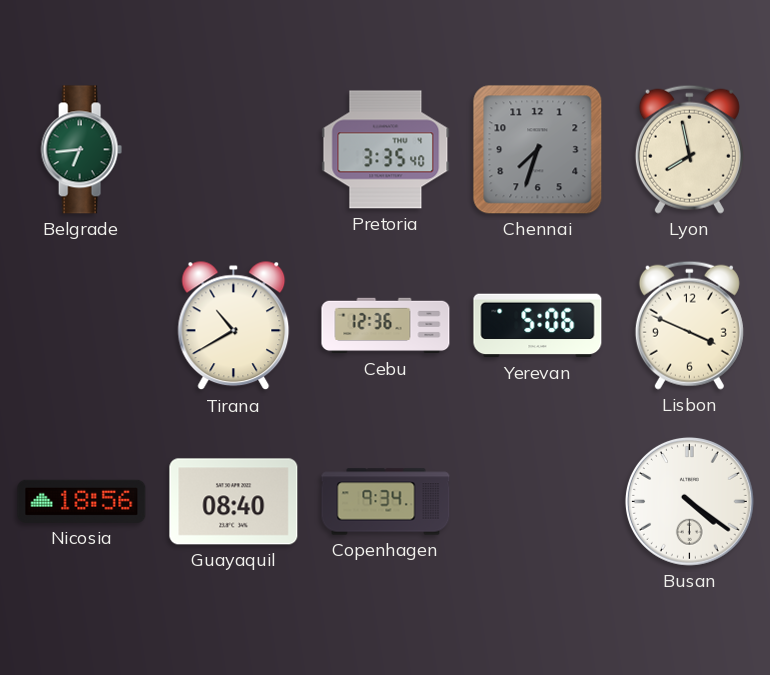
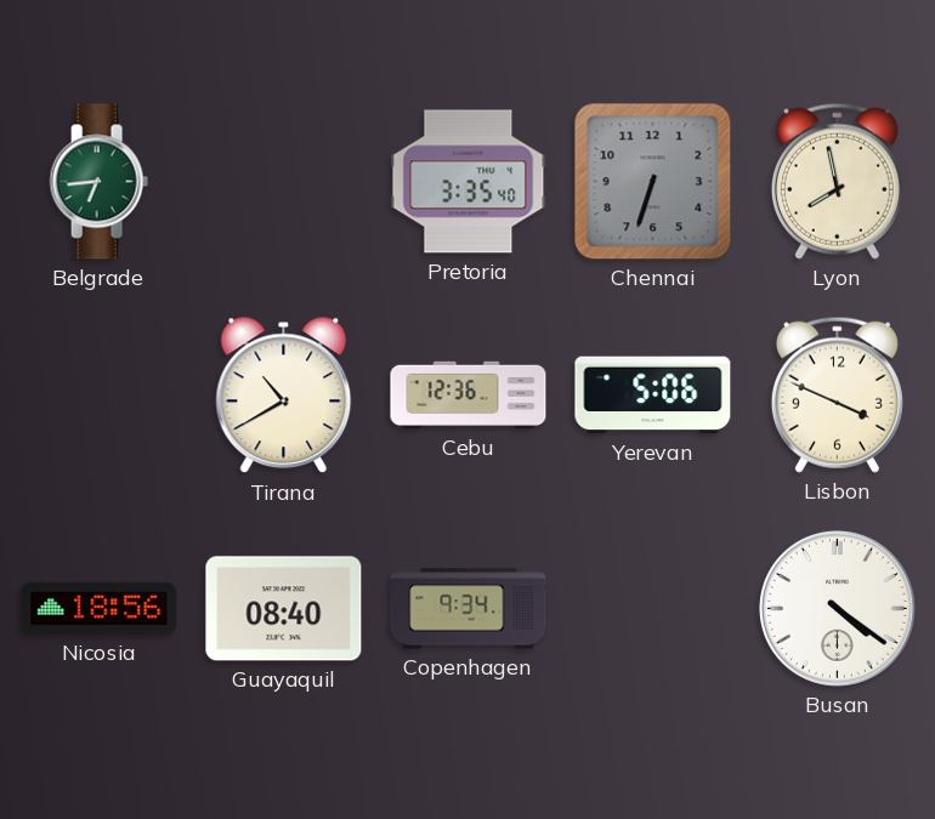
Chennai: 7:33 -> 6:33
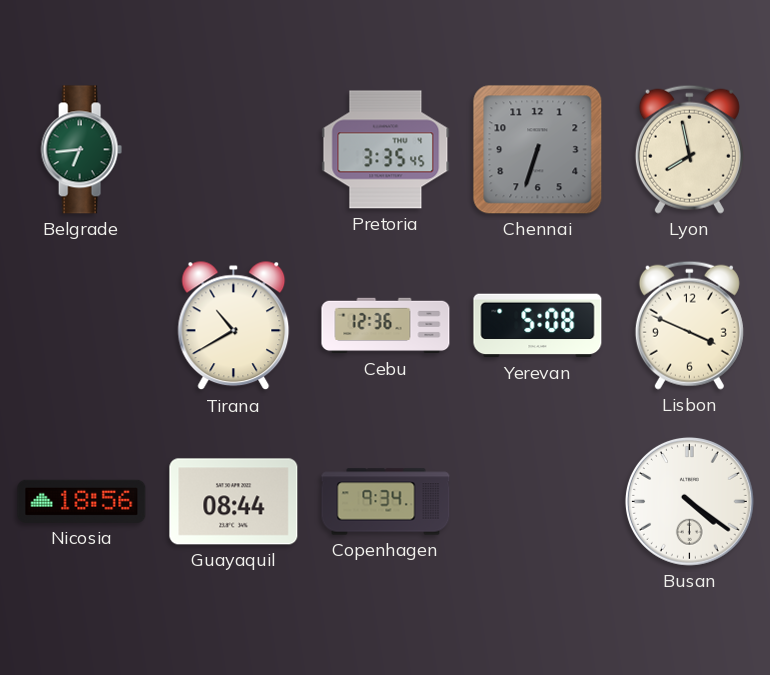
Pretoria: 3:35:40 -> 3:35:45
Yerevan: 5:06 -> 5:08
Guayaquil: 08:40 -> 08:44
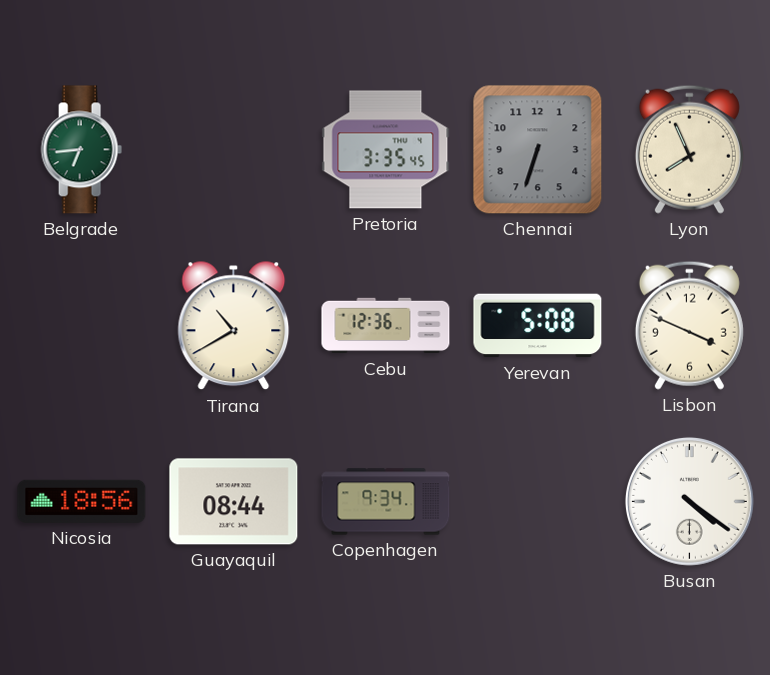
Lyon: 7:58 -> 7:56
